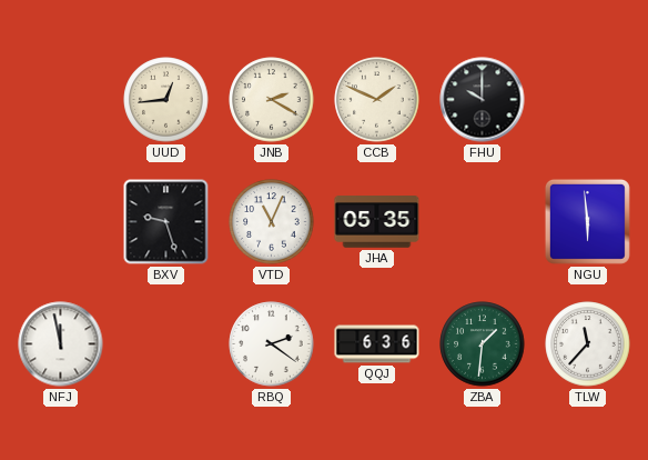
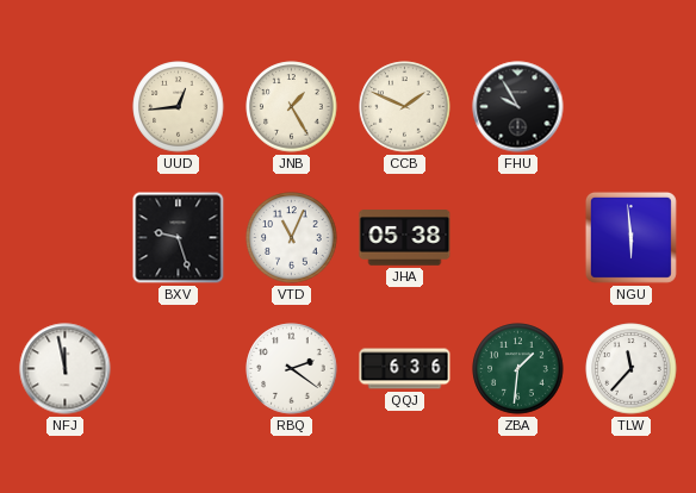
JNB: 2:20 -> 1:25
FHU: 10:00 -> 9:55
JHA: 05:35 -> 05:38
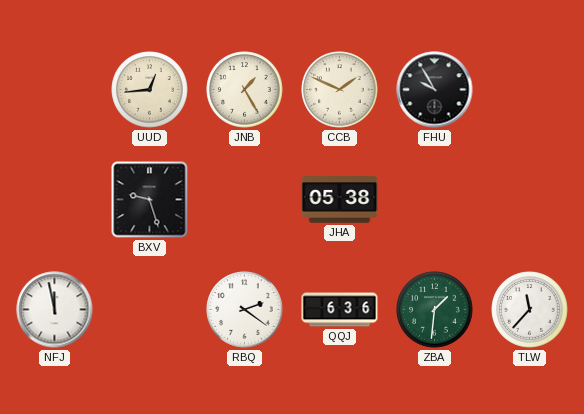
VTD: 11:04 -> none
NGU: 5:59 -> none
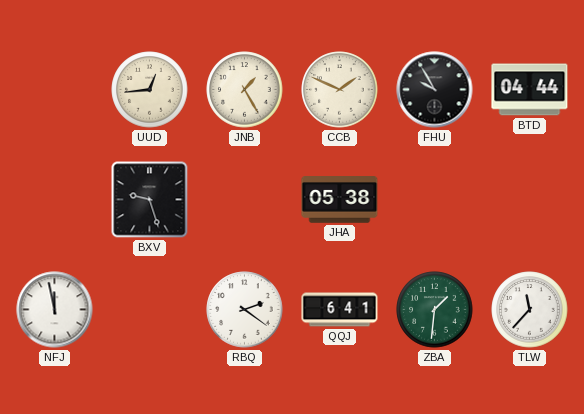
BTD: none -> 04:44
QQJ: 6:36 -> 6:41
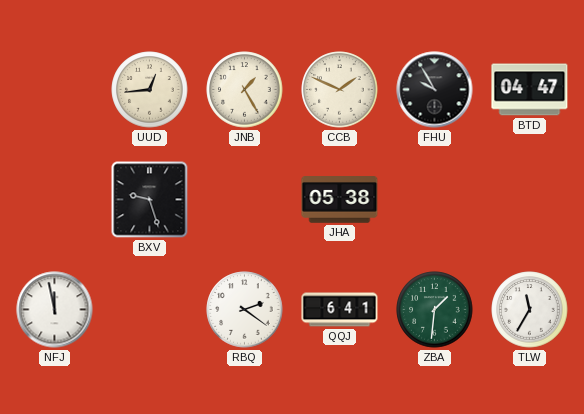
BTD: 04:44 -> 04:47
TLW: 11:37 -> 11:35
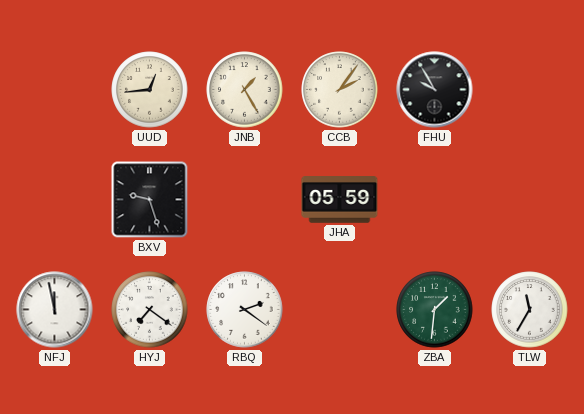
CCB: 1:49 -> 2:06
BTD: 04:47 -> none
JHA: 05:38 -> 05:59
HYJ: none -> 7:21
QQJ: 6:41 -> none
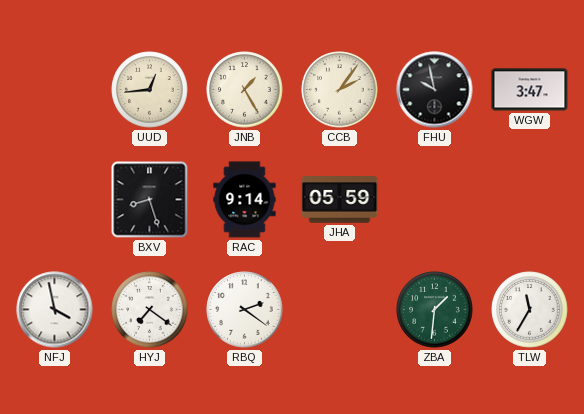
FHU: 9:55 -> 9:58
WGW: none -> 3:47
BXV: 9:27 -> 8:27
RAC: none -> 9:14
NFJ: 11:58 -> 3:58
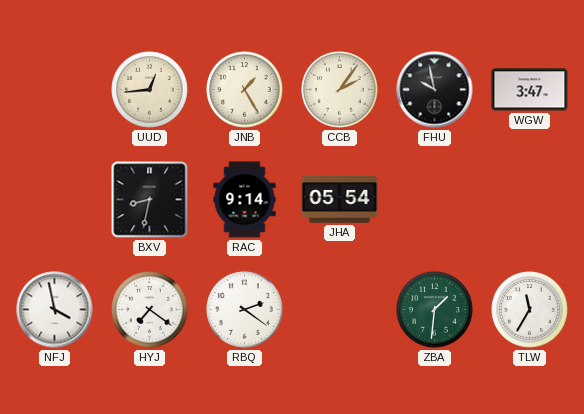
BXV: 8:27 -> 8:32
JHA: 05:59 -> 05:54
